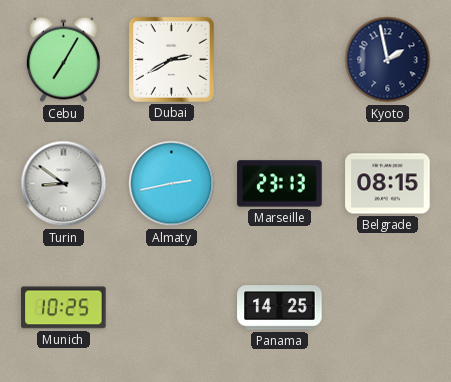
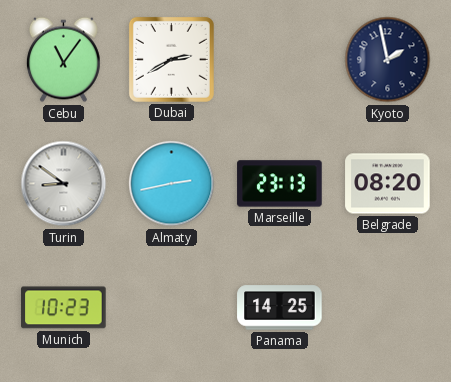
Cebu: 7:05 -> 11:06
Belgrade: 08:15 -> 08:20
Munich: 10:25 -> 10:23
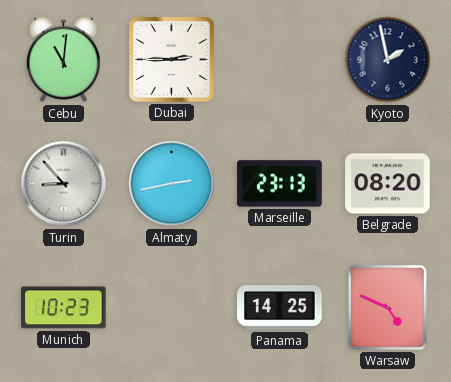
Cebu: 11:06 -> 11:01
Dubai: 2:40 -> 2:45
Turin: 8:51 -> 8:53
Warsaw: none -> 4:49
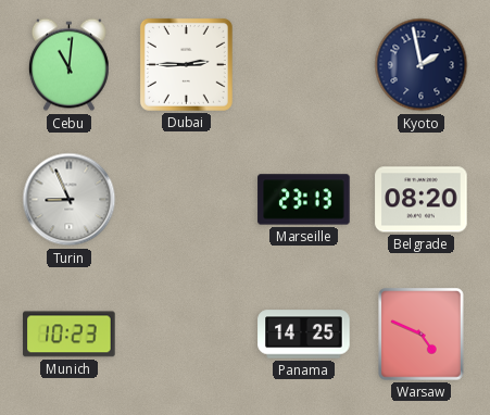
Turin: 8:53 -> 8:56
Almaty: 2:43 -> none
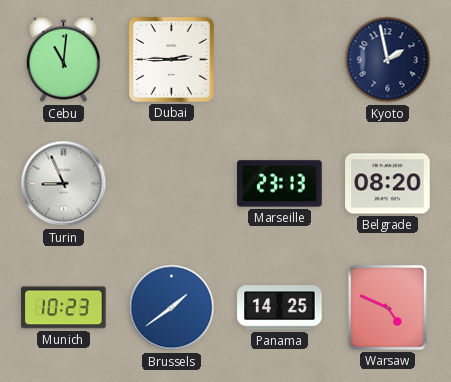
Brussels: none -> 1:39
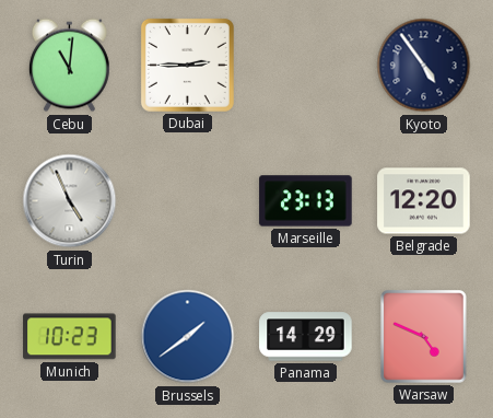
Kyoto: 1:58 -> 4:54
Turin: 8:56 -> 4:56
Belgrade: 08:20 -> 12:20
Panama: 14:25 -> 14:29
